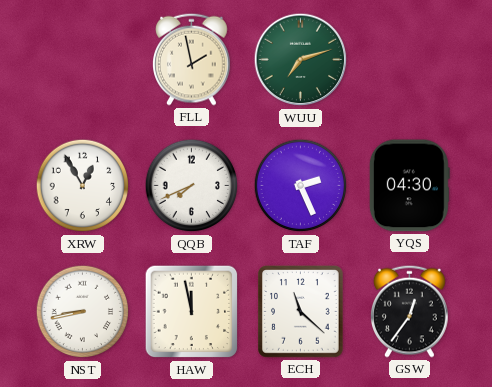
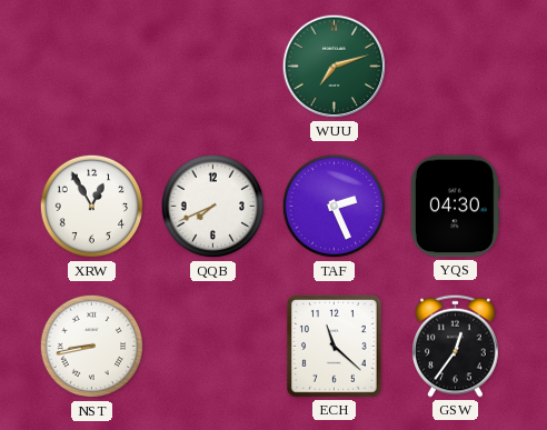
FLL: 1:58 -> none
HAW: 11:58 -> none
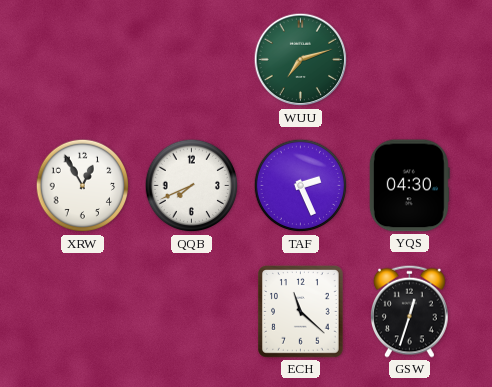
NST: 8:43 -> none
GSW: 12:36 -> 12:33
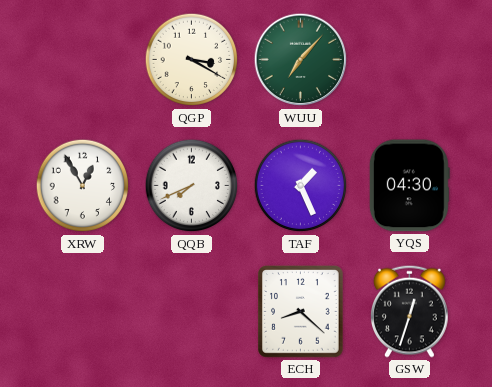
QGP: none -> 3:20
WUU: 7:12 -> 7:07
TAF: 2:26 -> 1:26
ECH: 11:22 -> 8:22
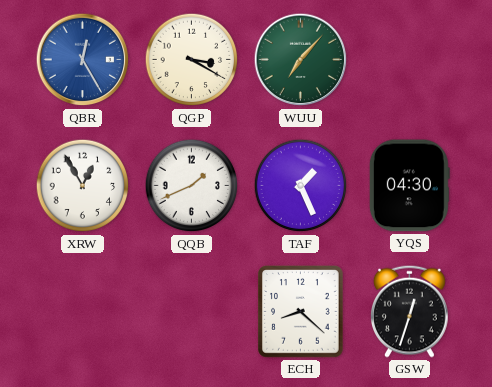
QBR: none -> 12:25
QQB: 7:41 -> 1:41
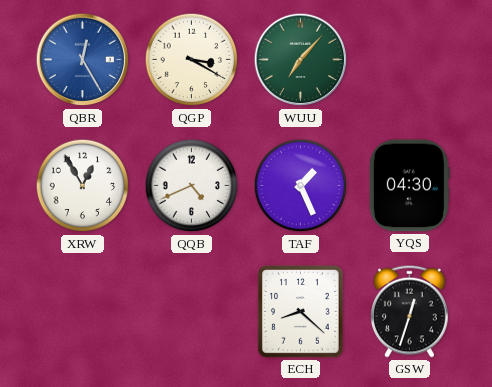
QQB: 1:41 -> 4:41
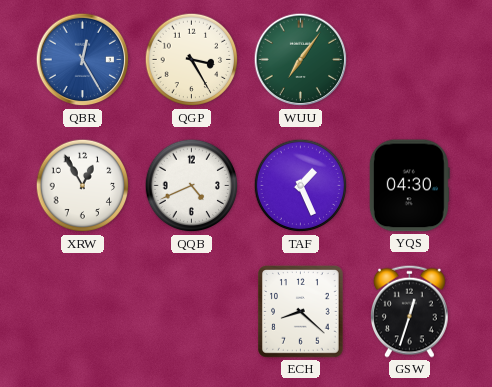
QGP: 3:20 -> 3:25
WUU: 7:07 -> 7:06
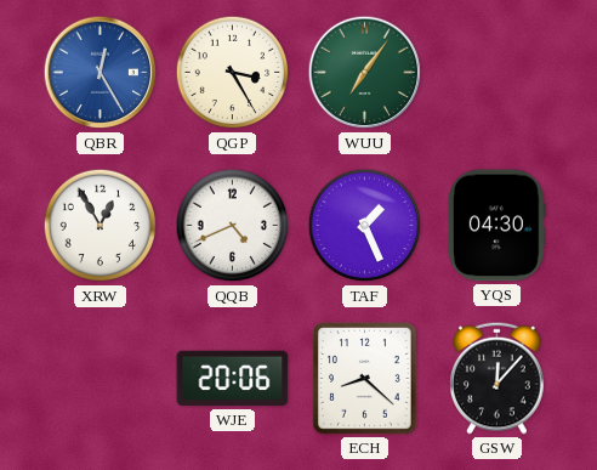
WJE: none -> 20:06
GSW: 12:33 -> 12:07
